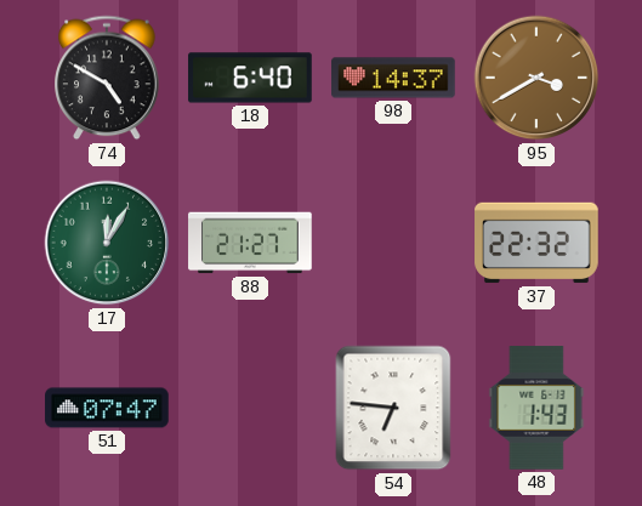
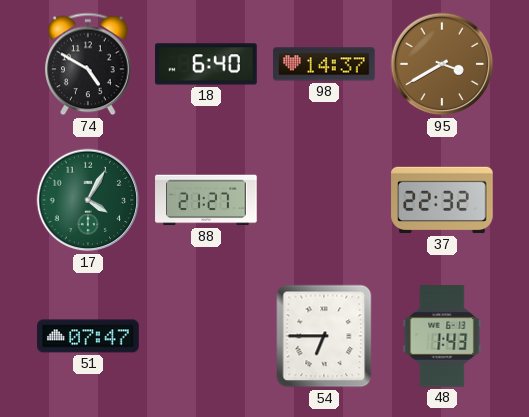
17: 12:05 -> 4:05
54: 6:46 -> 6:45
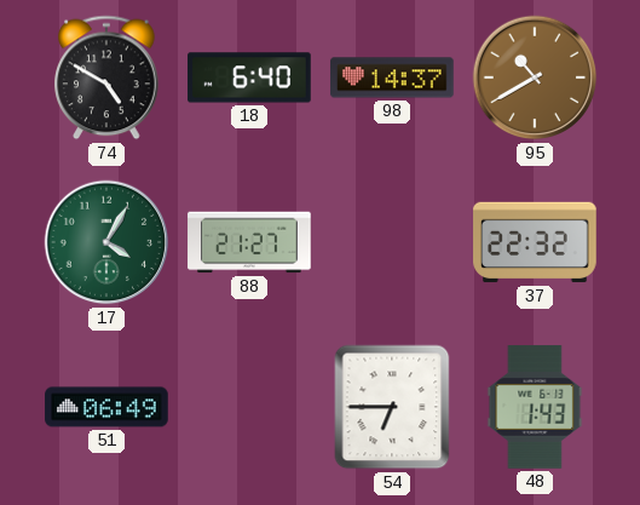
95: 3:40 -> 10:40
51: 07:47 -> 06:49
